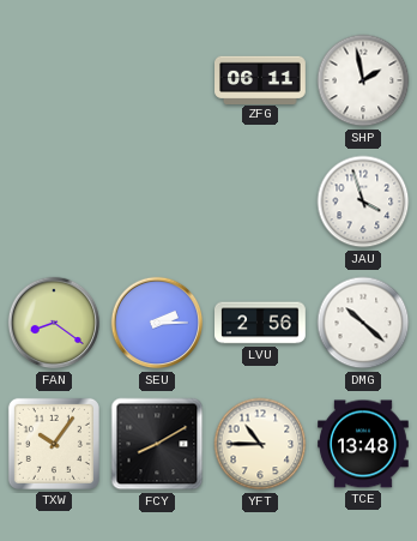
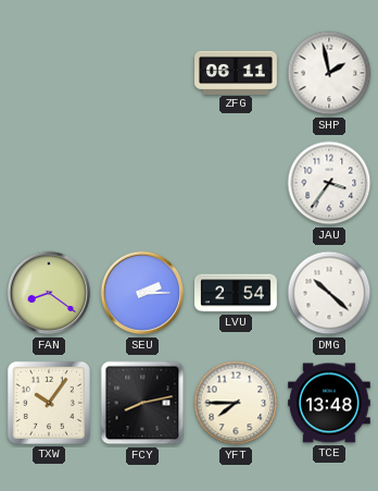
JAU: 3:57 -> 3:36
LVU: 2:56 -> 2:54
FCY: 8:10 -> 8:13
YFT: 10:45 -> 7:45
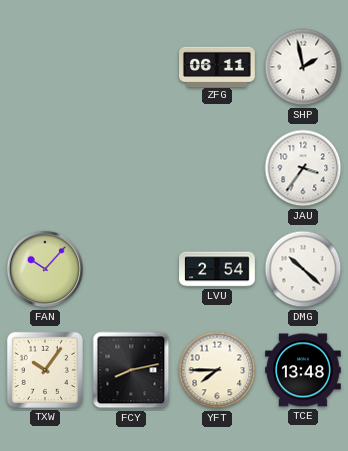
FAN: 8:21 -> 10:07
SEU: 2:15 -> none
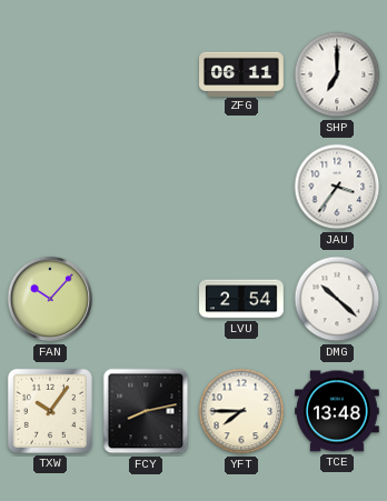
SHP: 1:58 -> 7:00
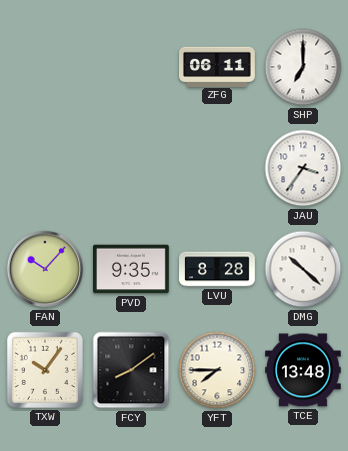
PVD: none -> 9:35
LVU: 2:54 -> 8:28
FCY: 8:13 -> 8:09
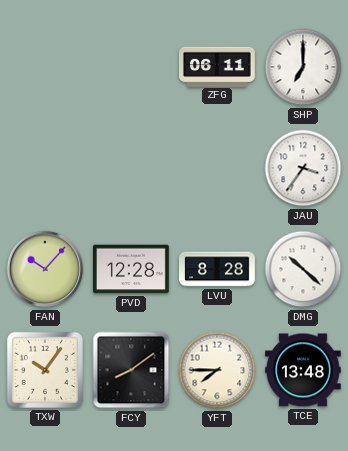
PVD: 9:35 -> 12:28
